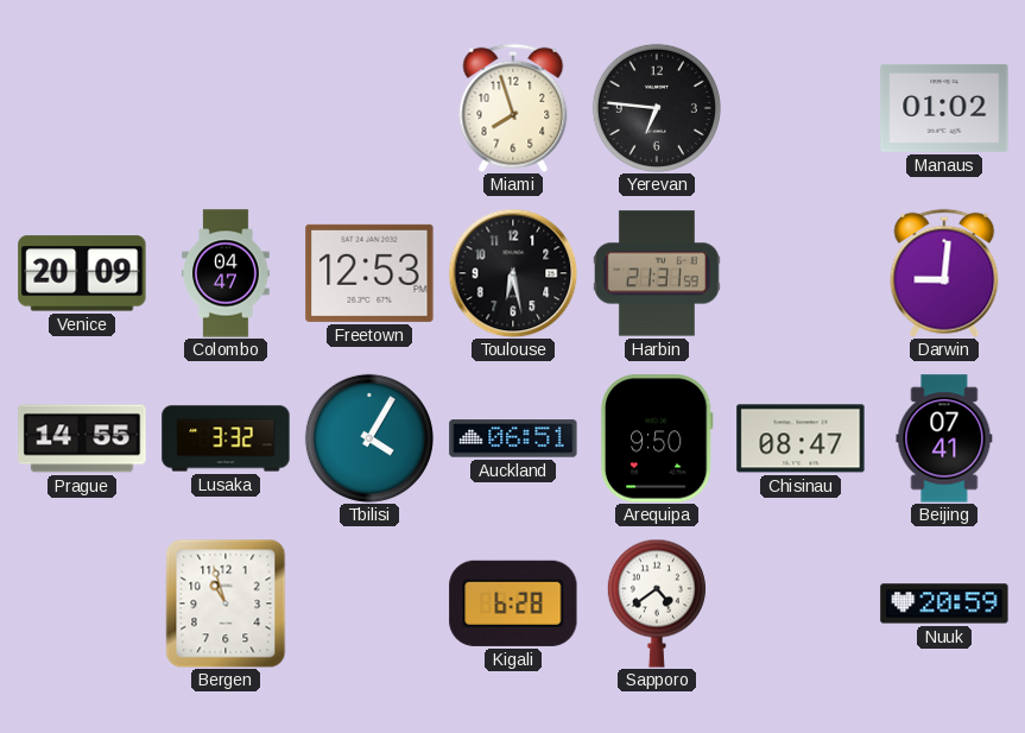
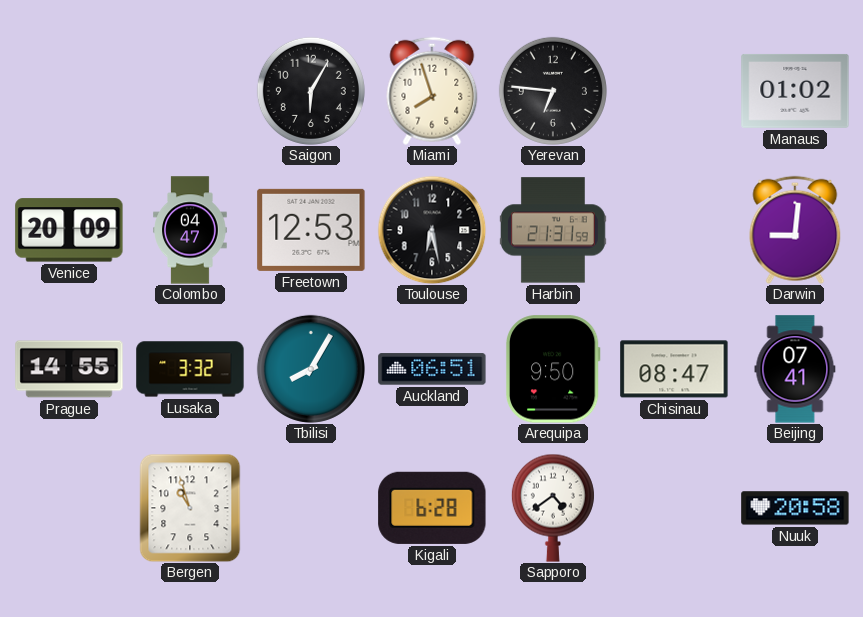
Saigon: none -> 6:05
Tbilisi: 4:05 -> 8:05
Nuuk: 20:59 -> 20:58
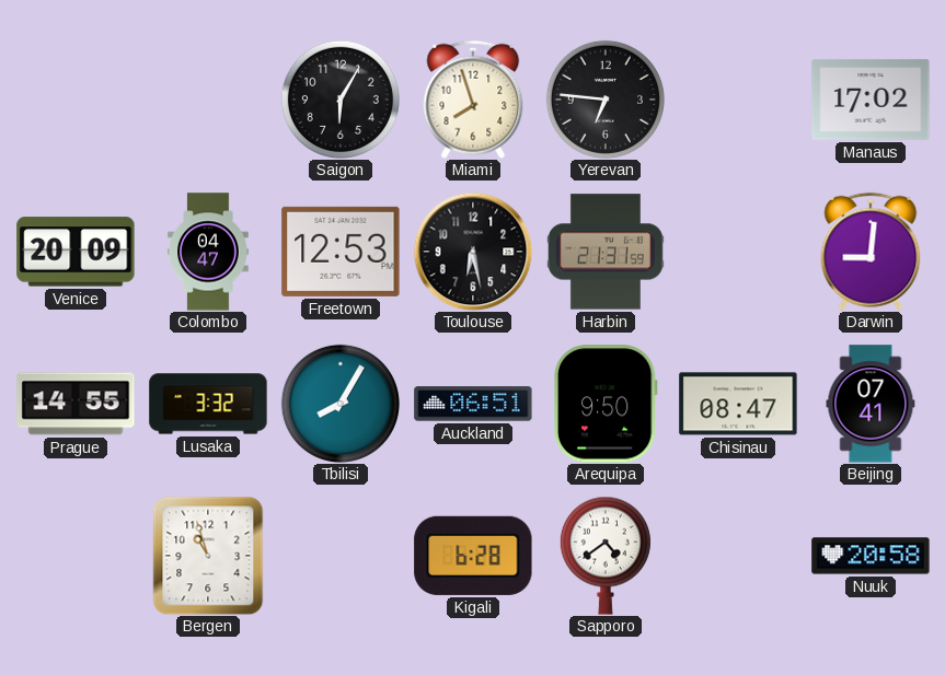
Manaus: 01:02 -> 17:02
